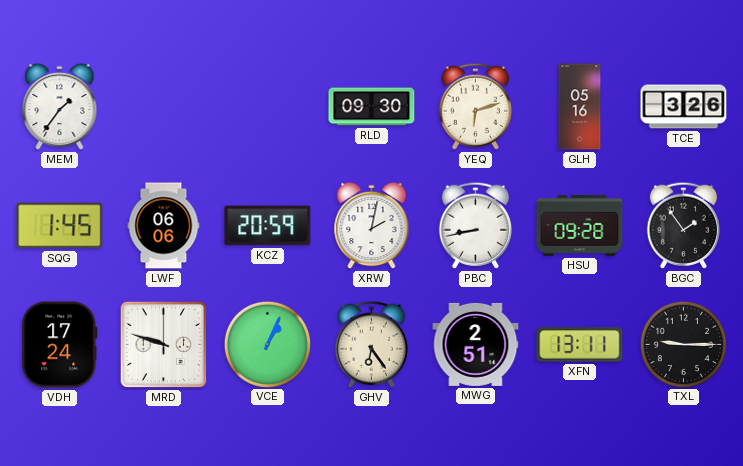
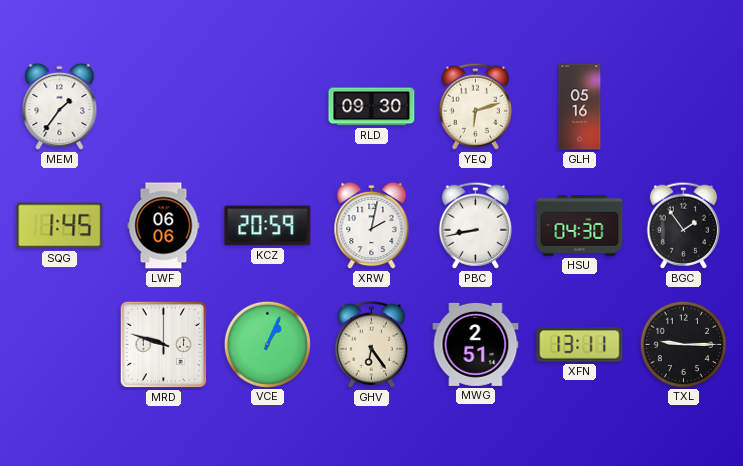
TCE: 3:26 -> none
HSU: 09:28 -> 04:30
VDH: 17:24 -> none
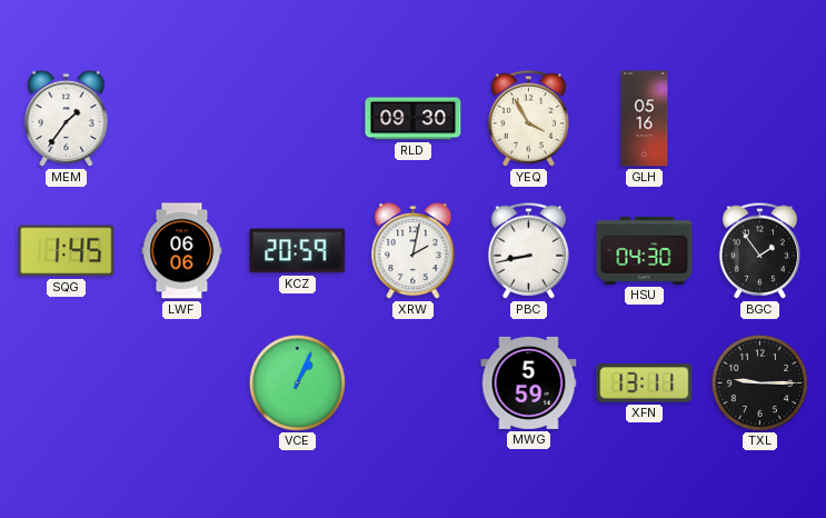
YEQ: 6:12 -> 3:55
MRD: 9:48 -> none
GHV: 6:24 -> none
MWG: 2:51 -> 5:59
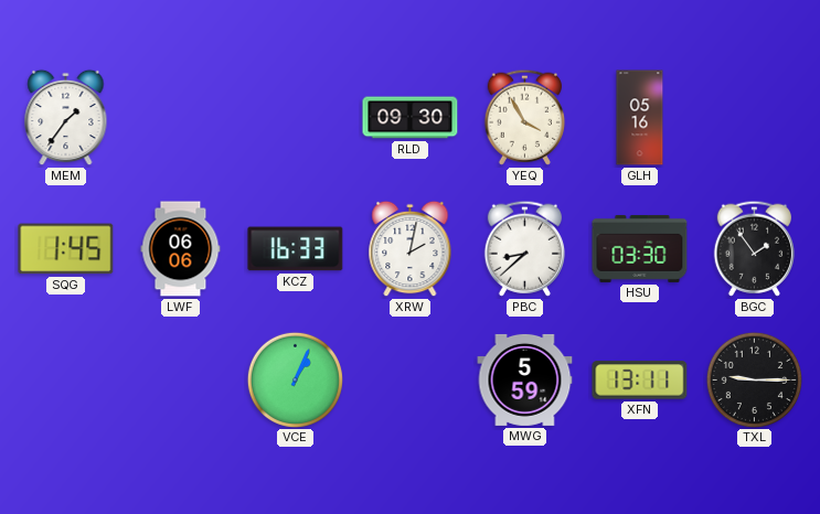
KCZ: 20:59 -> 16:33
PBC: 8:43 -> 8:38
HSU: 04:30 -> 03:30
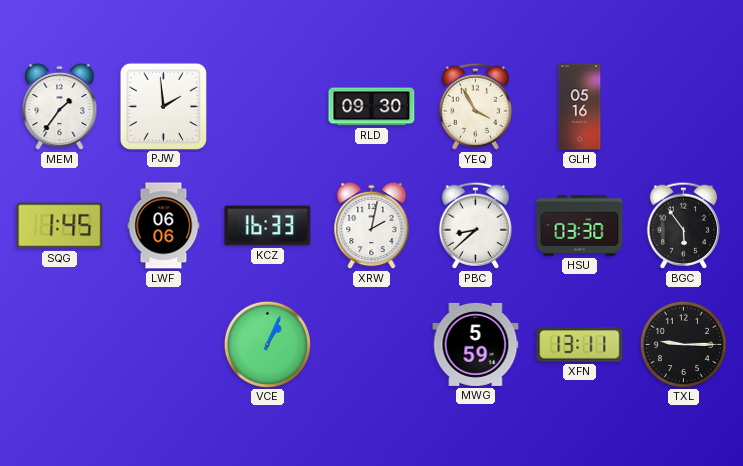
PJW: none -> 1:59
BGC: 1:54 -> 5:54
